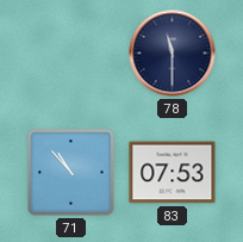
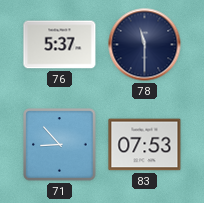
76: none -> 5:37
71: 10:53 -> 8:53
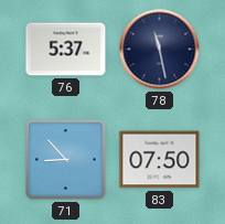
78: 11:30 -> 11:28
83: 07:53 -> 07:50
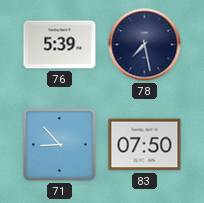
76: 5:37 -> 5:39
78: 11:28 -> 7:28
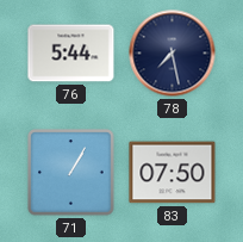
76: 5:39 -> 5:44
71: 8:53 -> 1:05
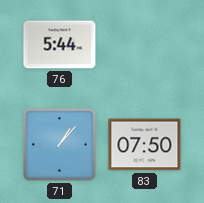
78: 7:28 -> none
71: 1:05 -> 1:07
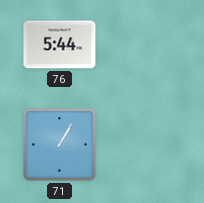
71: 1:07 -> 1:05
83: 07:50 -> none
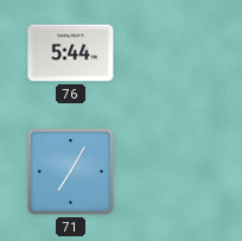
71: 1:05 -> 7:05
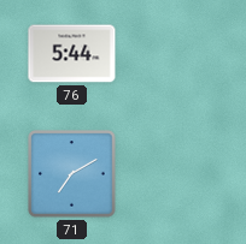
71: 7:05 -> 7:10
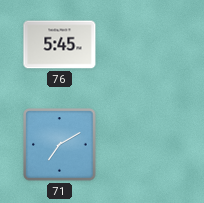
76: 5:44 -> 5:45
